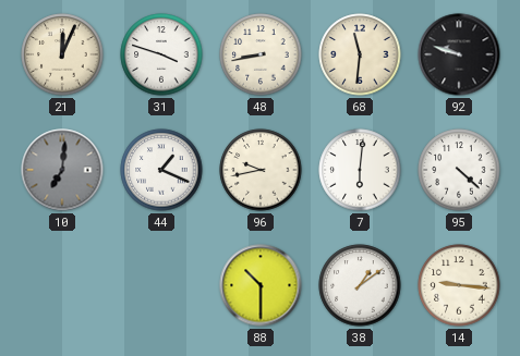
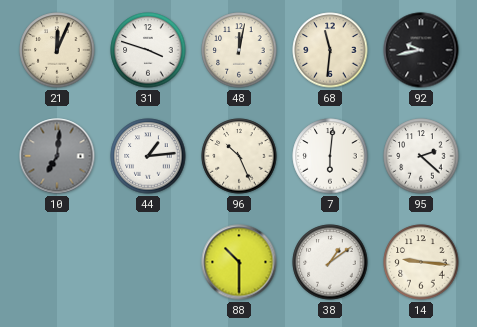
48: 8:43 -> 12:02
92: 9:48 -> 9:43
44: 1:19 -> 1:14
96: 9:43 -> 10:26
95: 4:22 -> 2:22
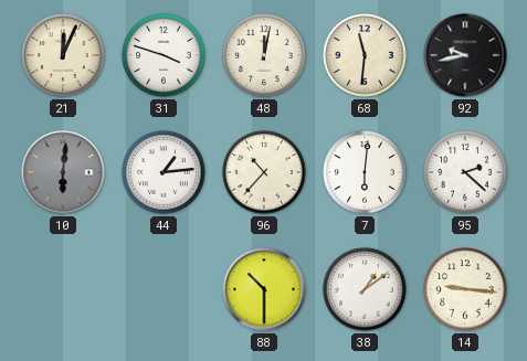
10: 7:01 -> 6:01
96: 10:26 -> 10:37
